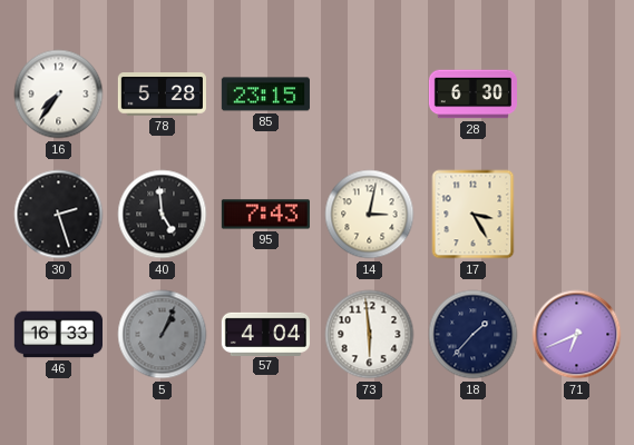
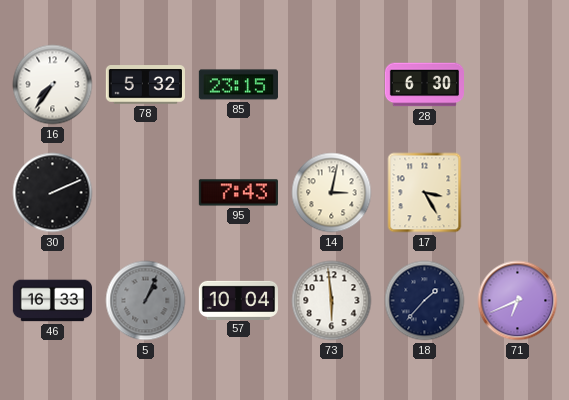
78: 5:28 -> 5:32
30: 2:27 -> 2:11
40: 4:59 -> none
57: 4:04 -> 10:04
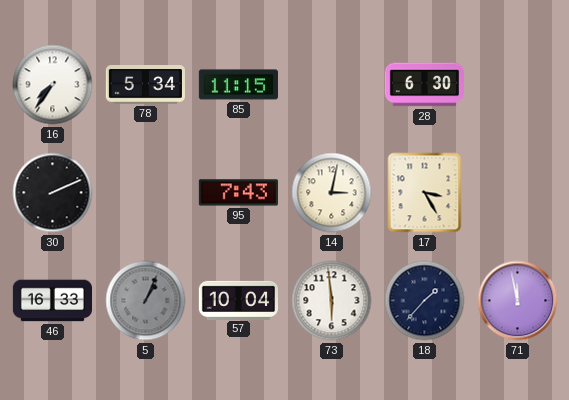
78: 5:32 -> 5:34
85: 23:15 -> 11:15
71: 6:41 -> 11:58
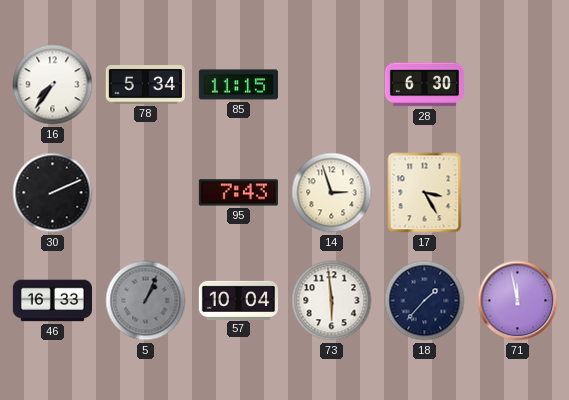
14: 3:02 -> 2:57
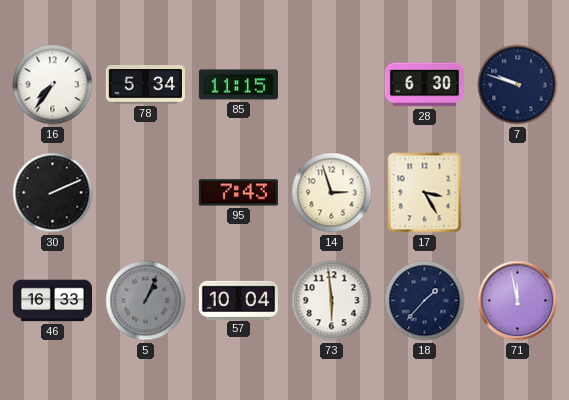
7: none -> 9:48
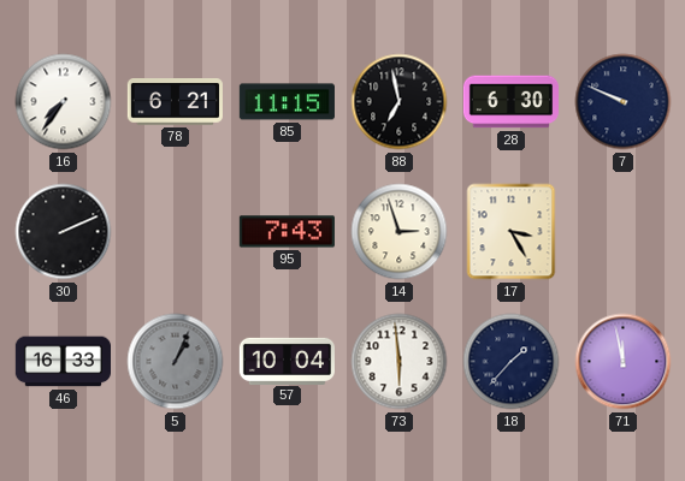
78: 5:34 -> 6:21
88: none -> 6:58
7: 9:48 -> 9:49
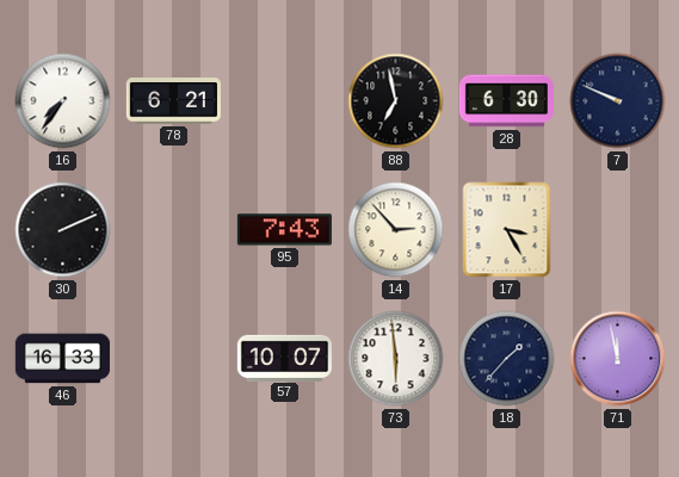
85: 11:15 -> none
14: 2:57 -> 2:53
5: 1:04 -> none
57: 10:04 -> 10:07
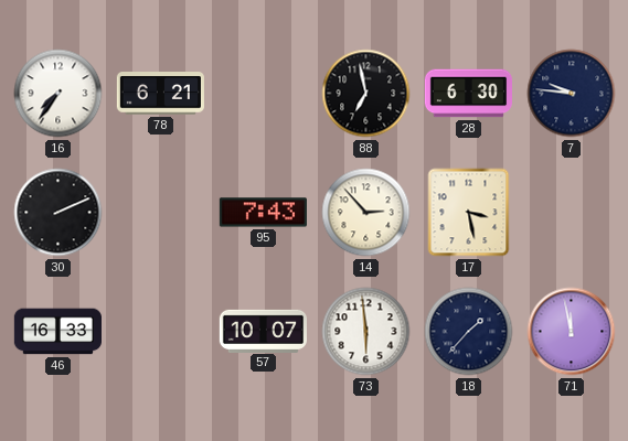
7: 9:49 -> 9:46
17: 3:25 -> 3:28
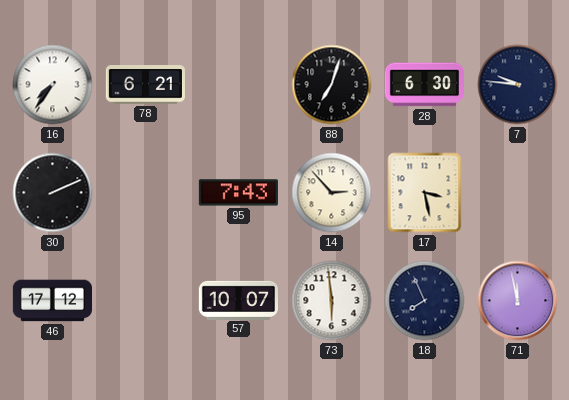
88: 6:58 -> 7:03
46: 16:33 -> 17:12
18: 1:37 -> 7:56
